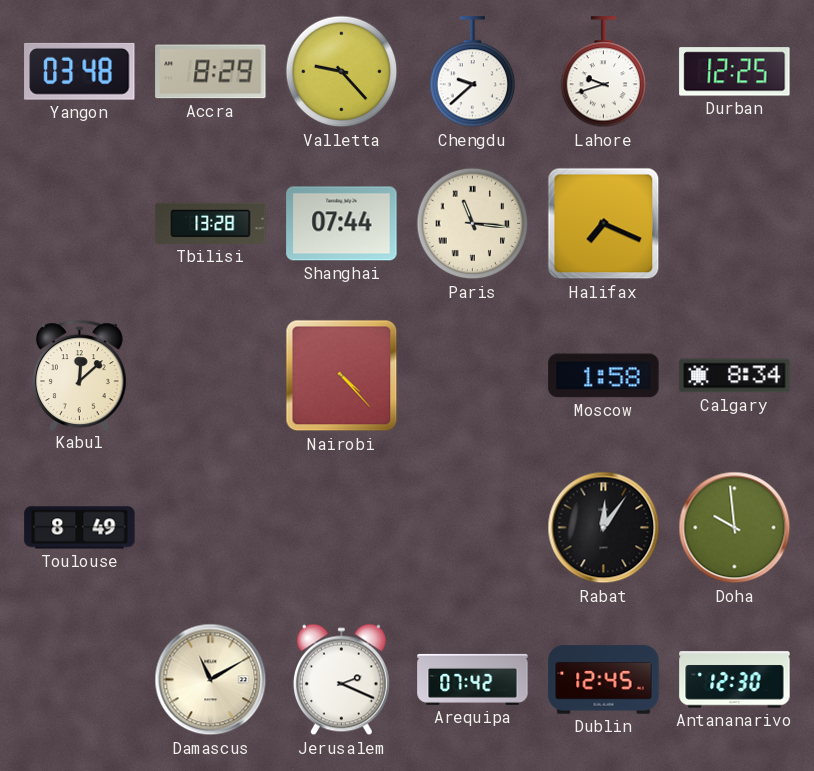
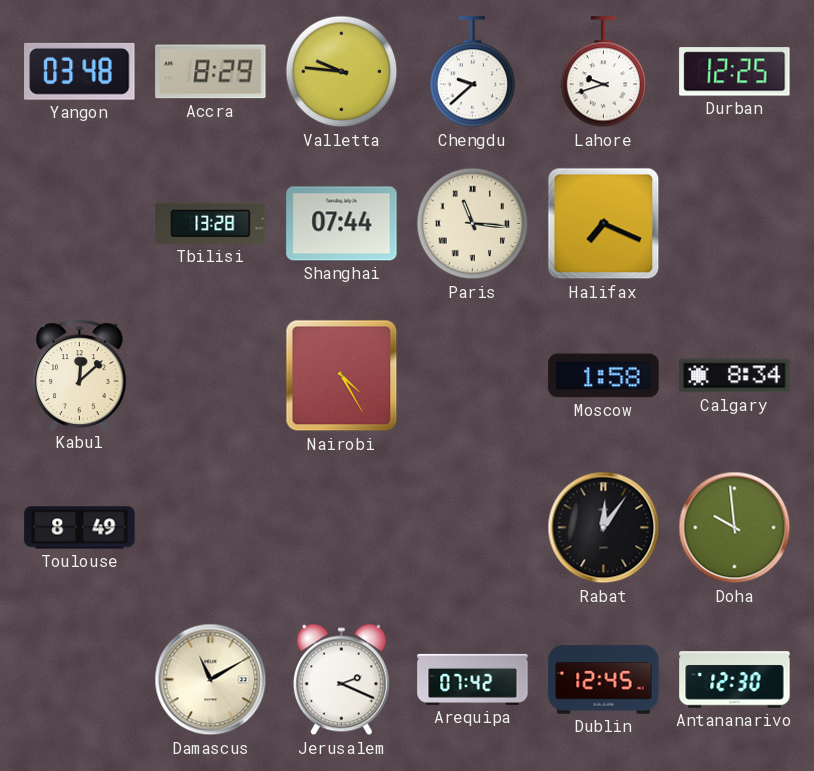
Valletta: 9:23 -> 9:46
Nairobi: 4:23 -> 4:25
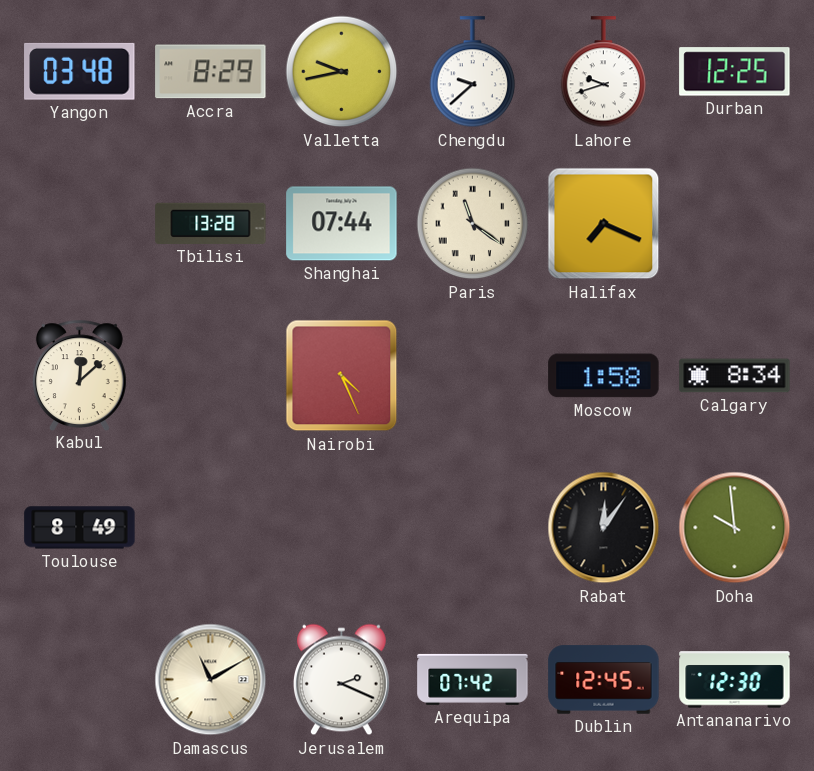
Valletta: 9:46 -> 9:43
Paris: 11:16 -> 11:21
Nairobi: 4:25 -> 4:26
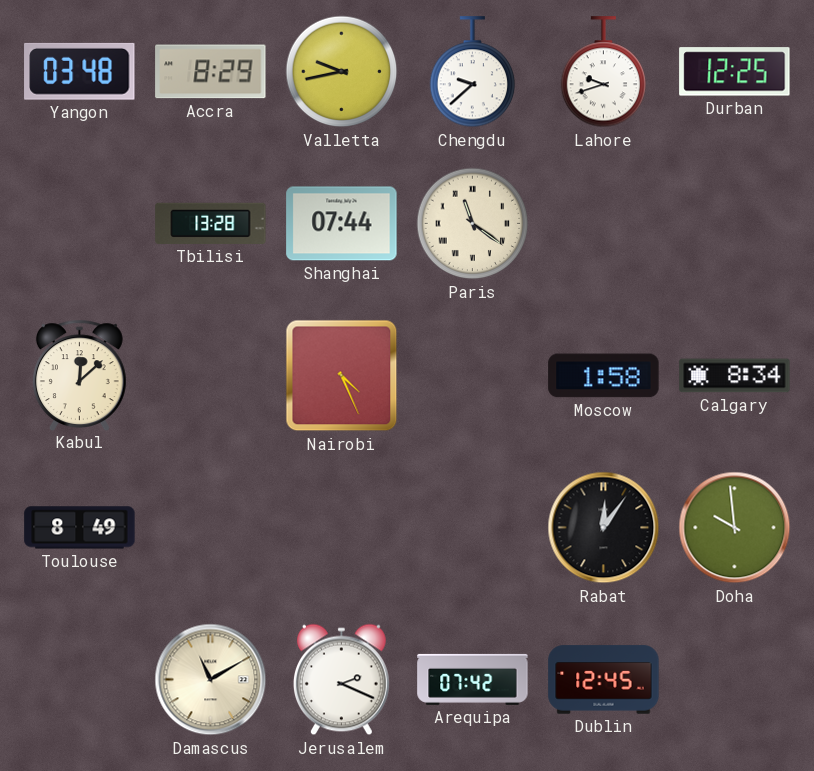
Halifax: 7:19 -> none
Antananarivo: 12:30 -> none
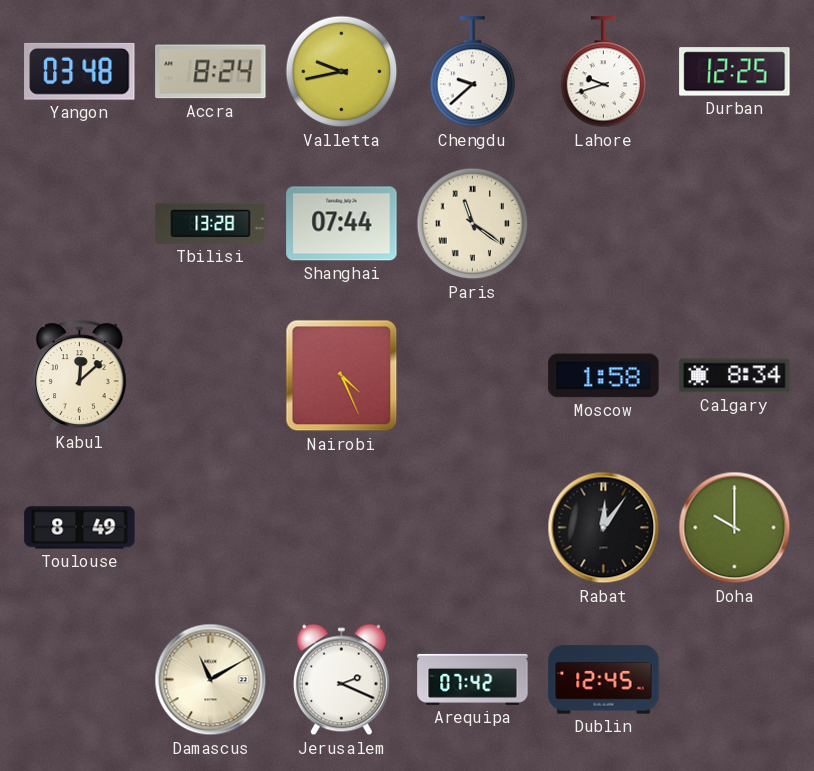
Accra: 8:29 -> 8:24
Doha: 9:59 -> 10:00
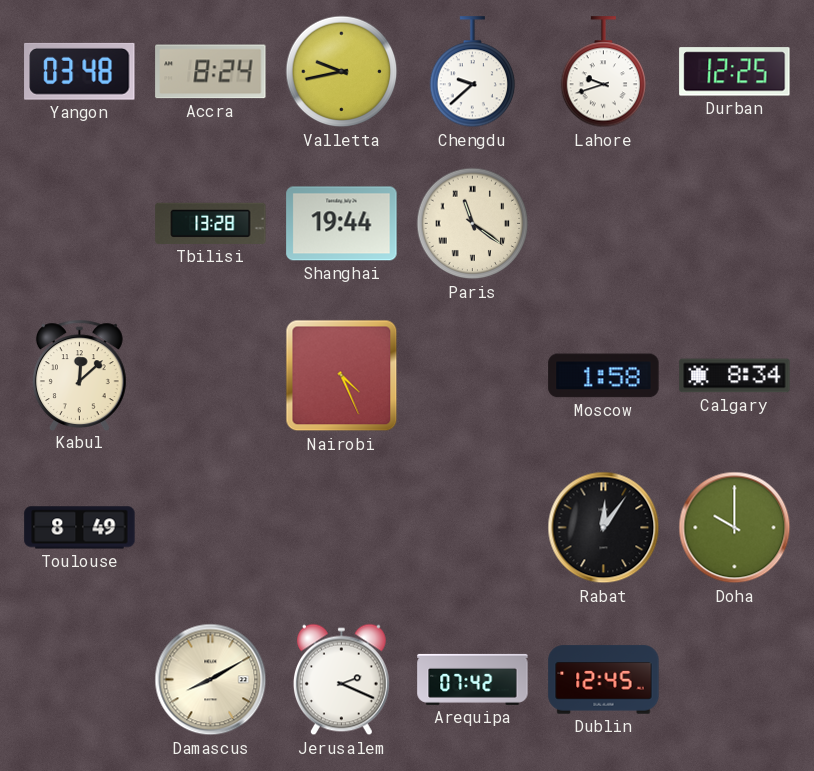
Shanghai: 07:44 -> 19:44
Damascus: 11:10 -> 8:10
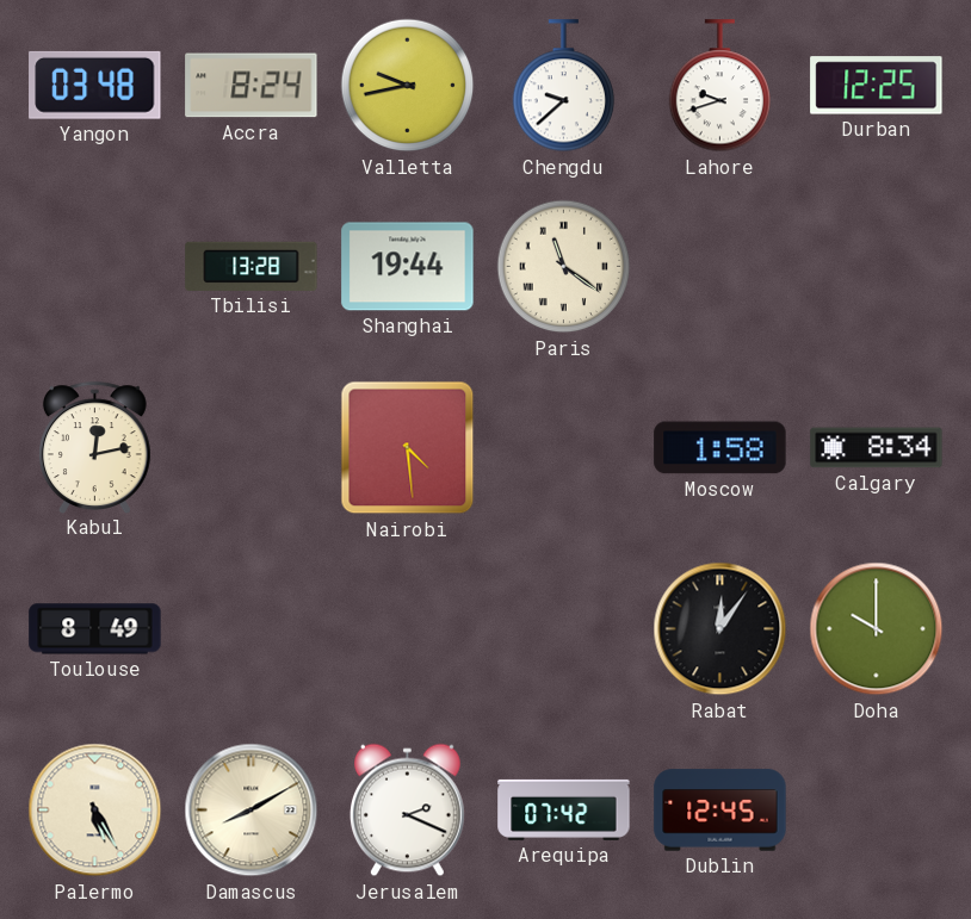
Kabul: 12:08 -> 12:13
Nairobi: 4:26 -> 4:29
Palermo: none -> 5:25
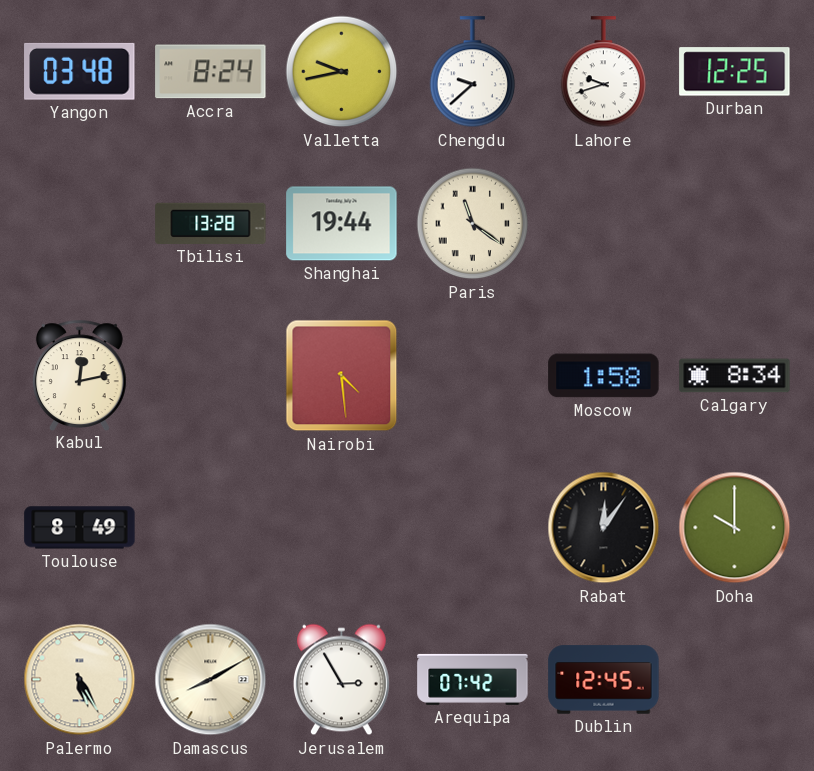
Jerusalem: 2:19 -> 2:55
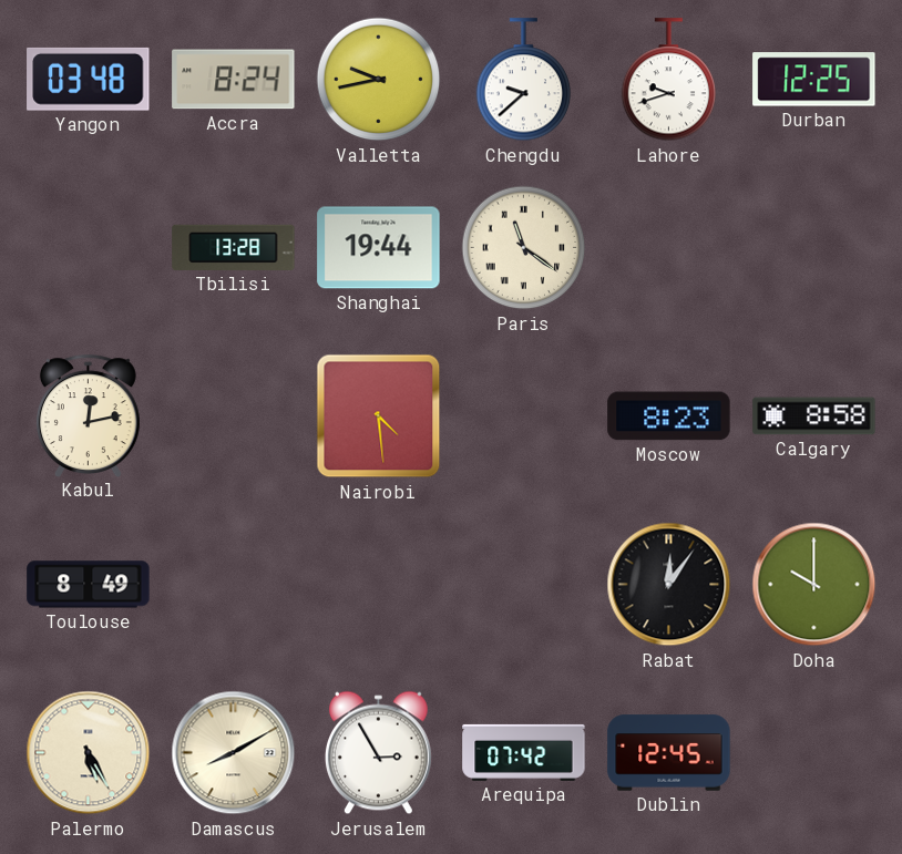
Moscow: 1:58 -> 8:23
Calgary: 8:34 -> 8:58
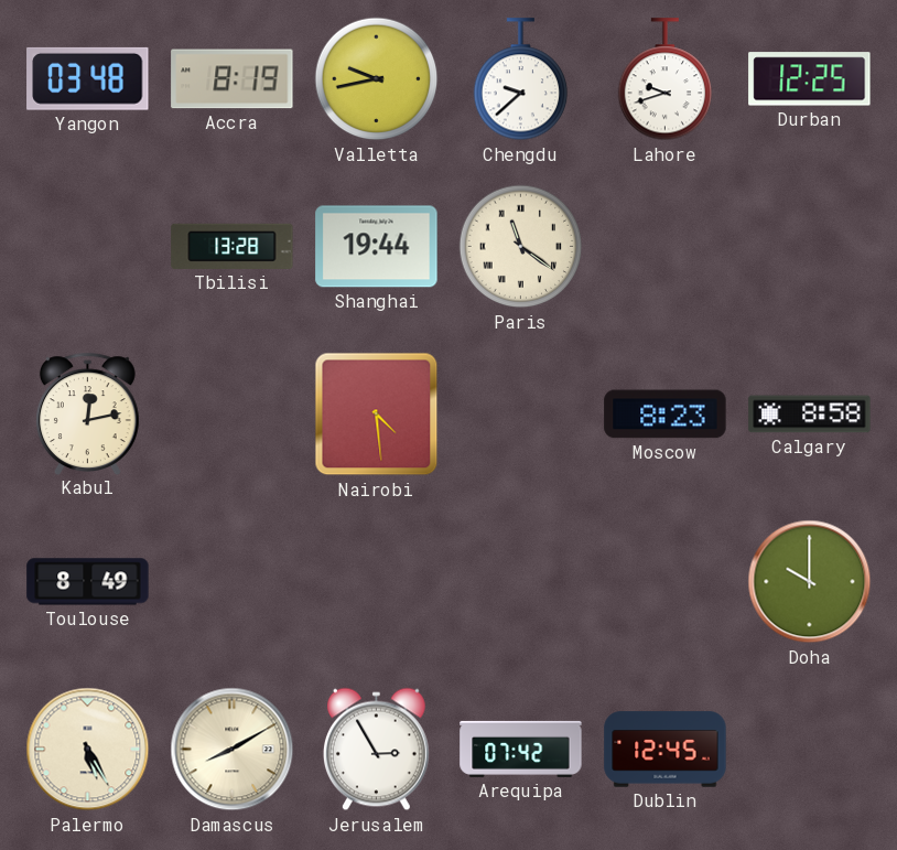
Accra: 8:24 -> 8:19
Rabat: 12:06 -> none
